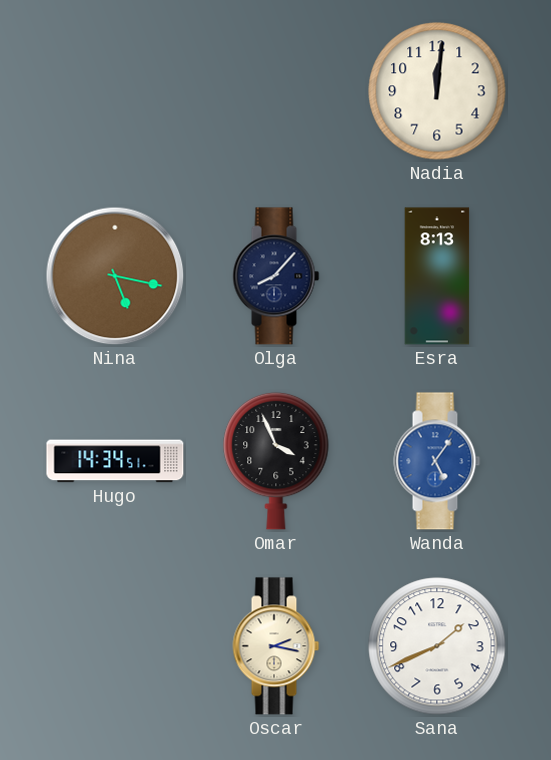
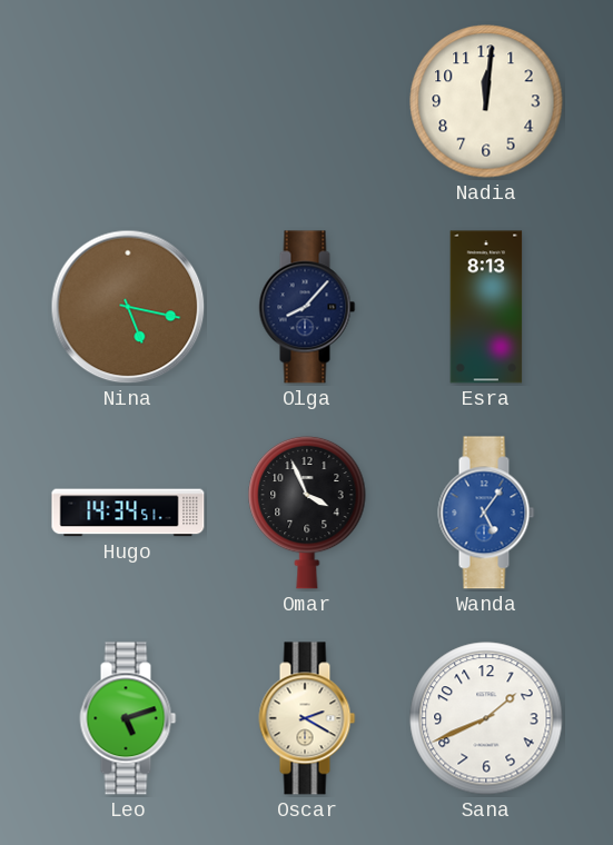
Leo: none -> 5:12
Oscar: 2:17 -> 2:20
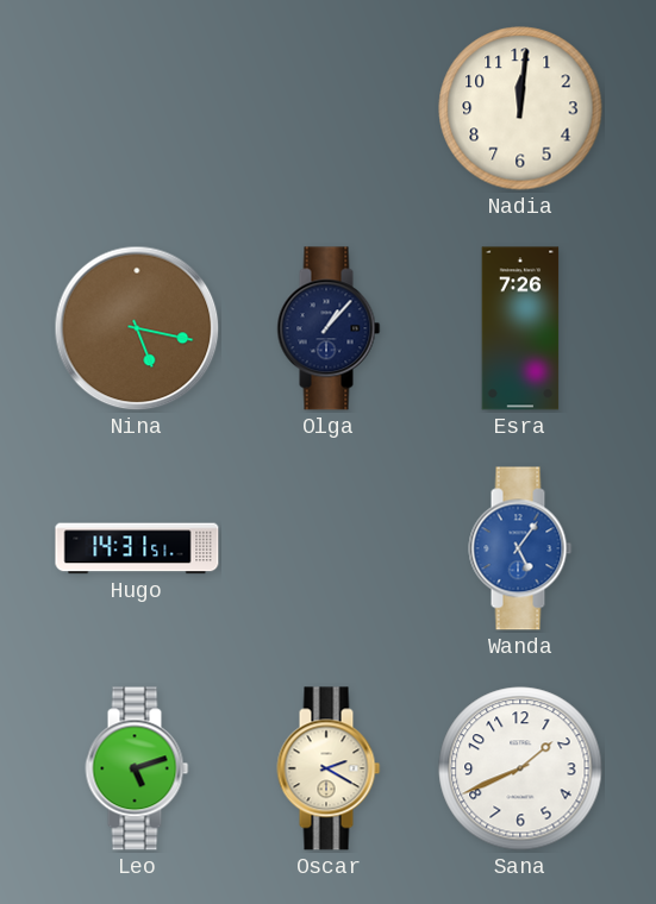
Olga: 8:07 -> 1:07
Esra: 8:13 -> 7:26
Hugo: 14:34 -> 14:31
Omar: 3:56 -> none
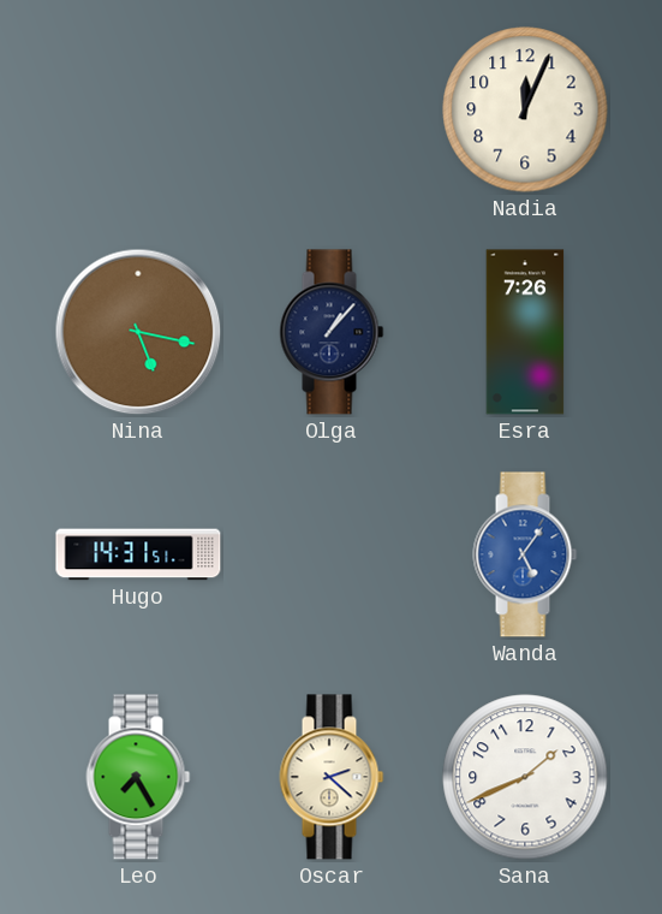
Nadia: 12:01 -> 12:04
Leo: 5:12 -> 7:25
Oscar: 2:20 -> 2:22
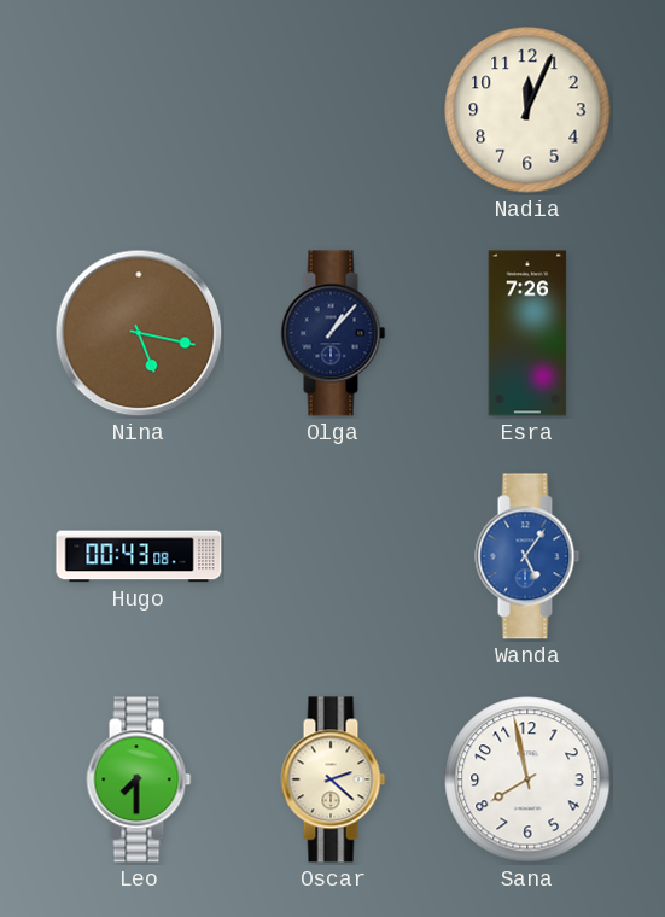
Hugo: 14:31 -> 00:43
Leo: 7:25 -> 7:30
Sana: 1:41 -> 7:58
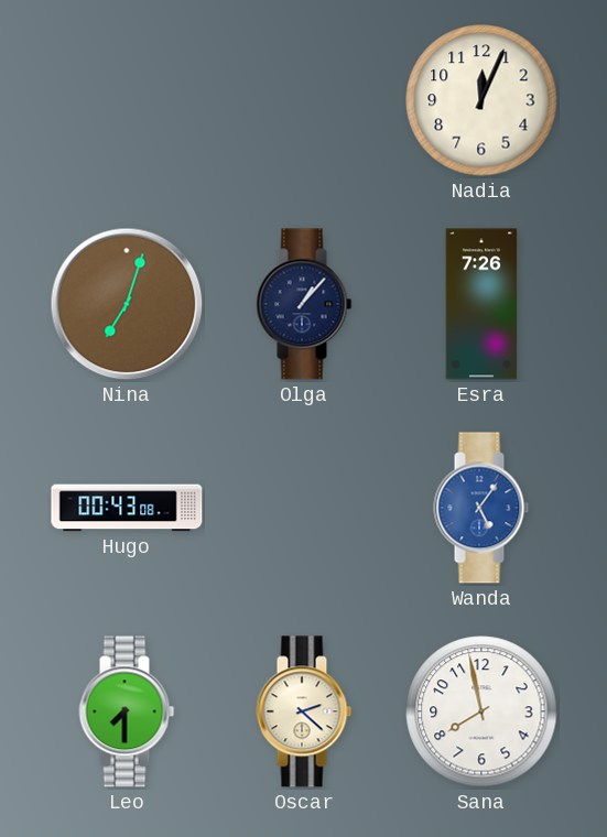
Nina: 5:17 -> 7:03
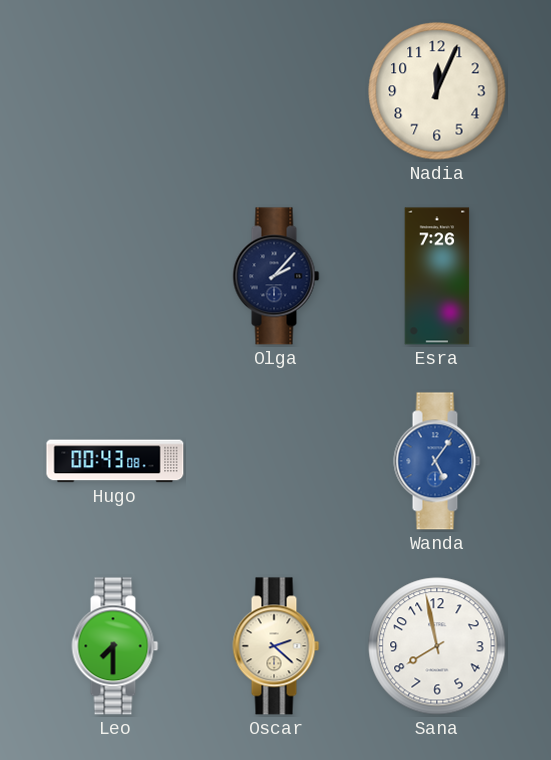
Nina: 7:03 -> none
Olga: 1:07 -> 2:07
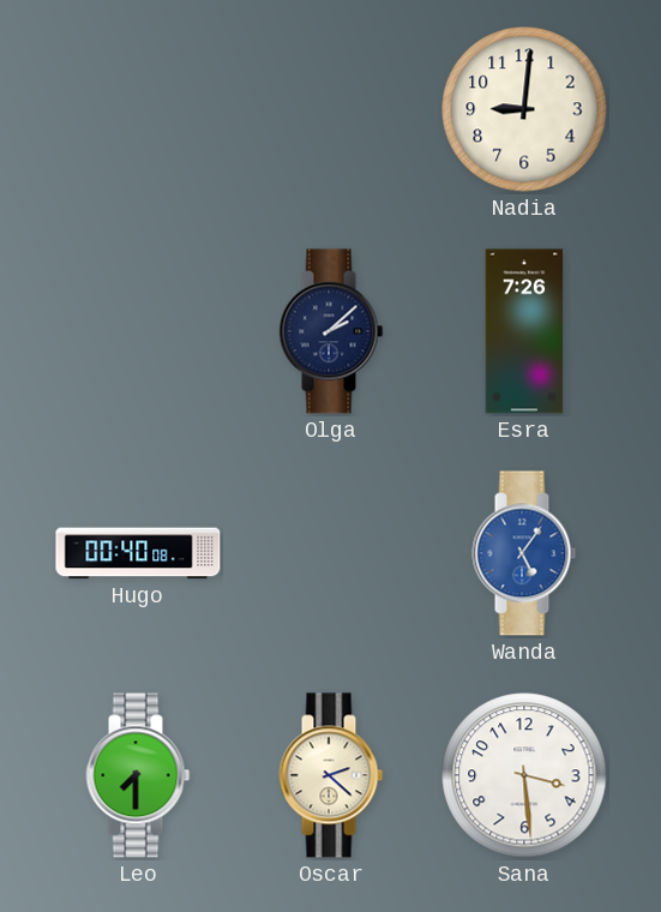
Nadia: 12:04 -> 9:01
Olga: 2:07 -> 2:08
Hugo: 00:43 -> 00:40
Sana: 7:58 -> 3:29
